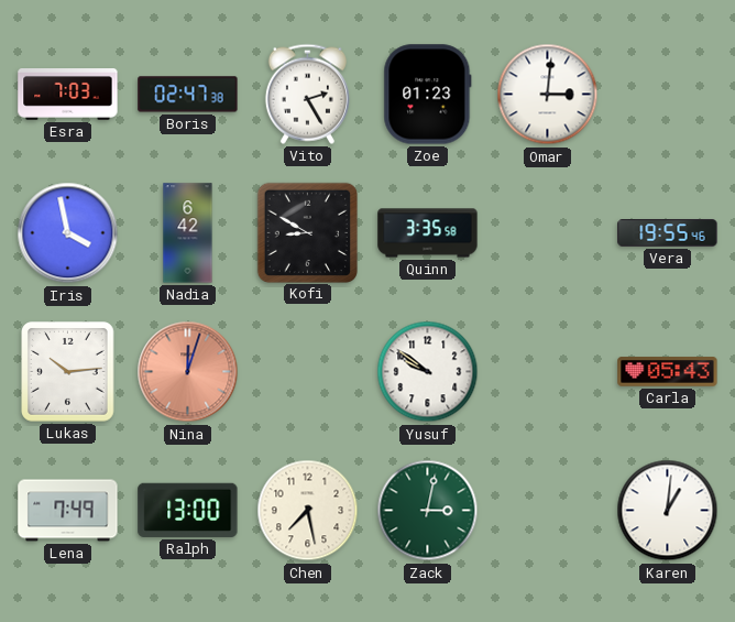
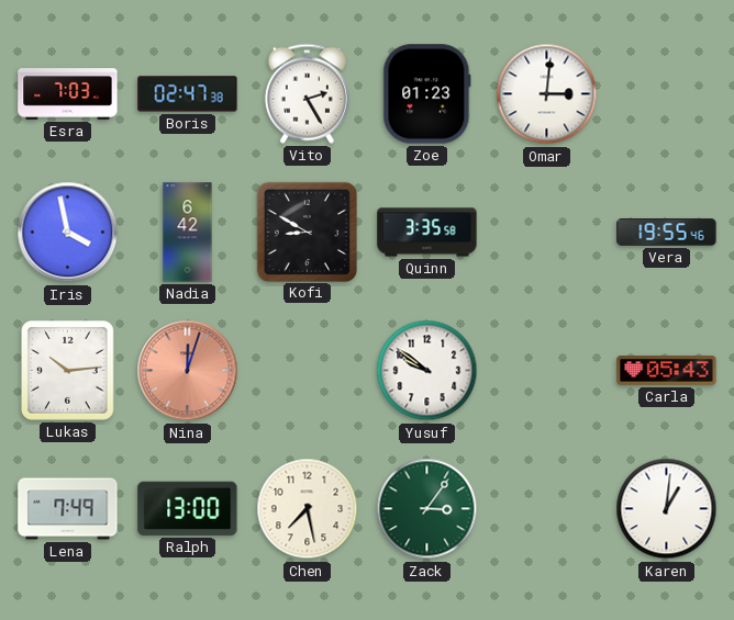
Zack: 3:02 -> 3:06
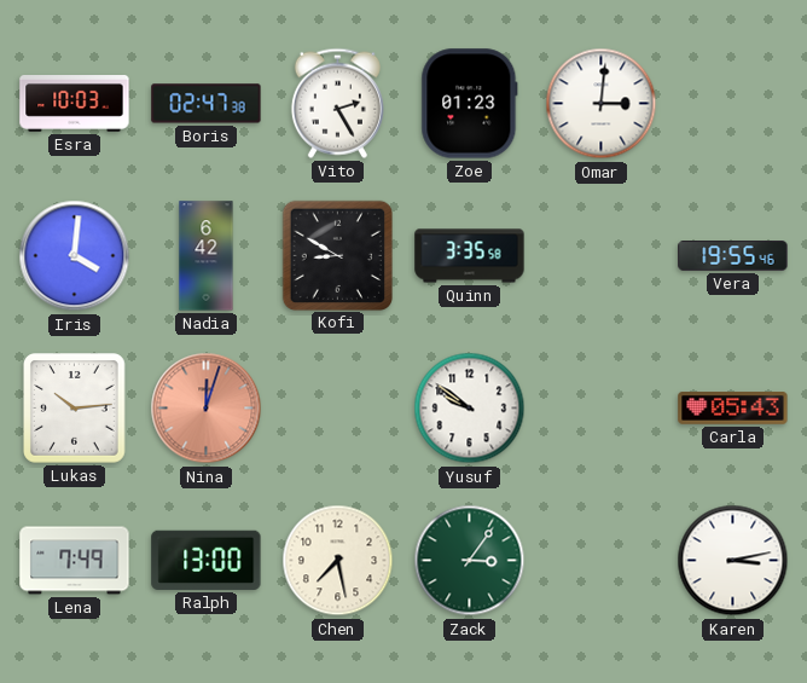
Esra: 7:03 -> 10:03
Iris: 3:58 -> 4:01
Karen: 1:01 -> 3:13
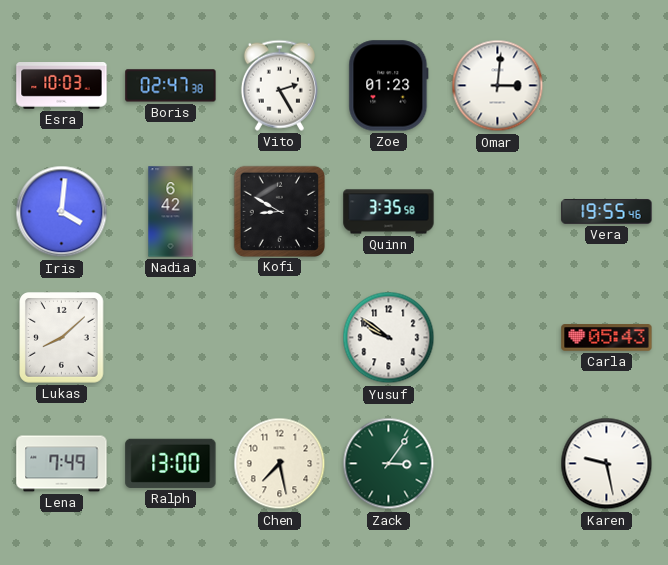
Lukas: 10:14 -> 8:08
Nina: 12:03 -> none
Karen: 3:13 -> 9:28
